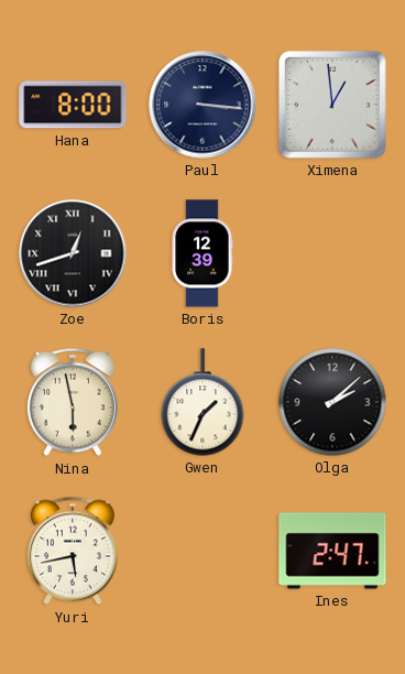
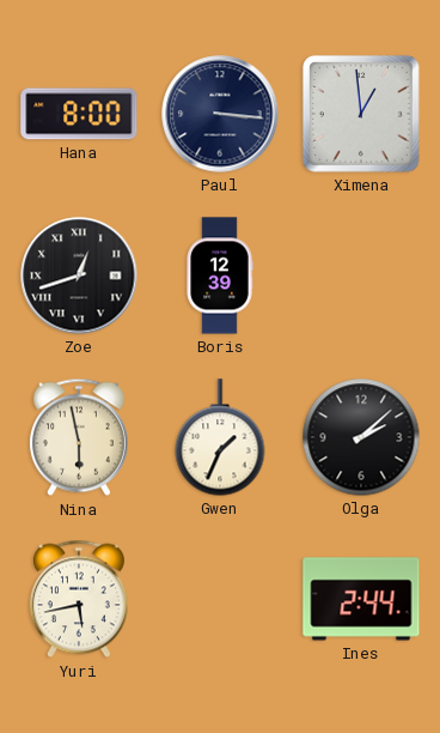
Ines: 2:47 -> 2:44
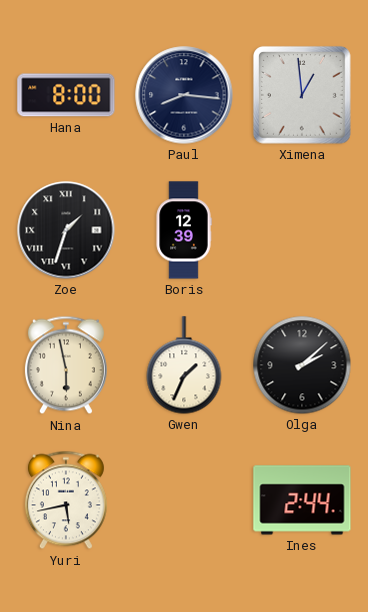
Paul: 3:16 -> 8:16
Zoe: 12:42 -> 1:33
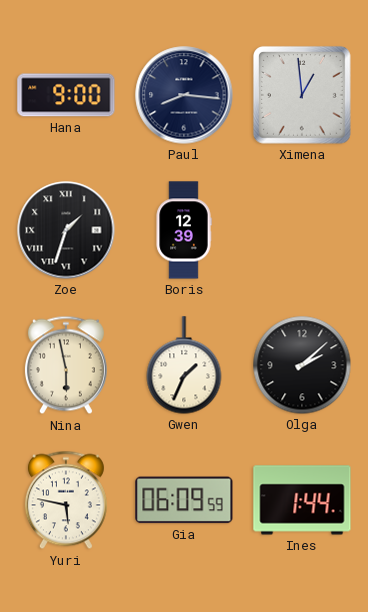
Hana: 8:00 -> 9:00
Yuri: 5:43 -> 5:47
Gia: none -> 06:09
Ines: 2:44 -> 1:44
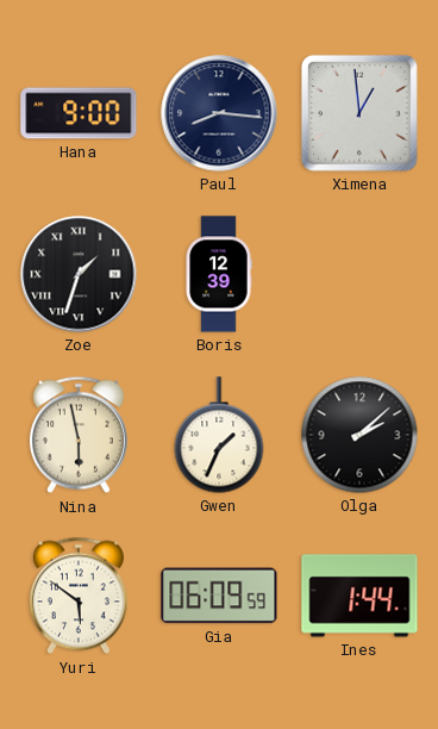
Yuri: 5:47 -> 5:51
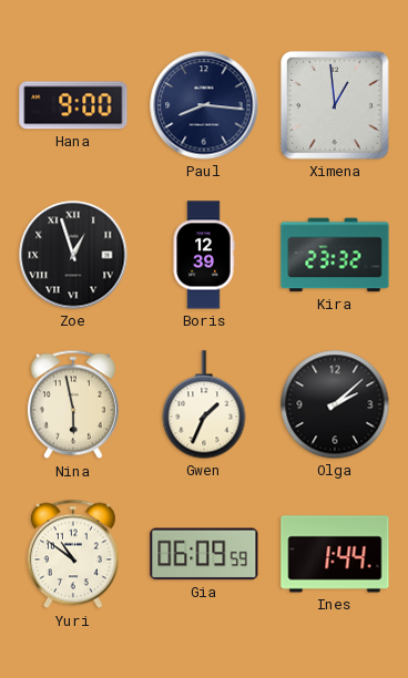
Zoe: 1:33 -> 12:57
Kira: none -> 23:32
Yuri: 5:51 -> 10:51
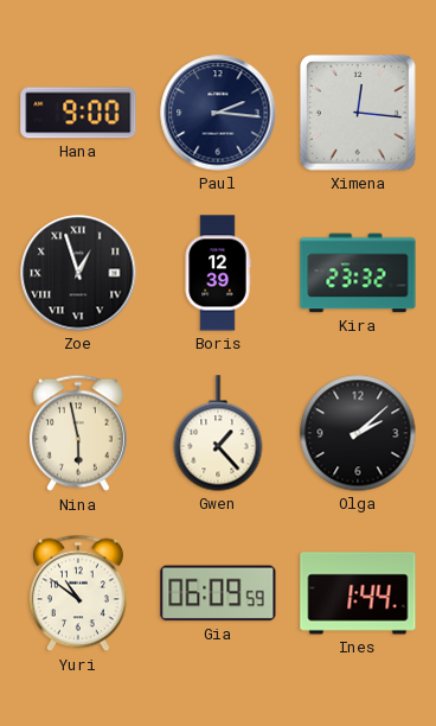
Paul: 8:16 -> 2:16
Ximena: 12:59 -> 12:16
Gwen: 1:34 -> 1:23
